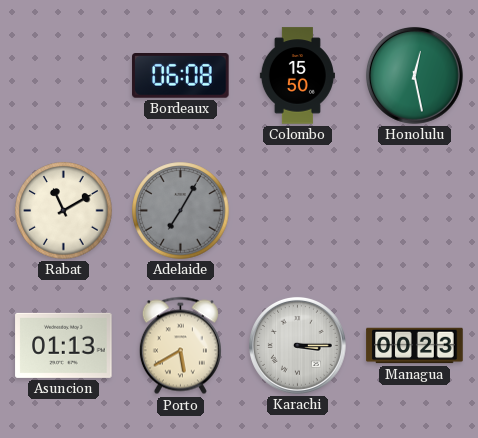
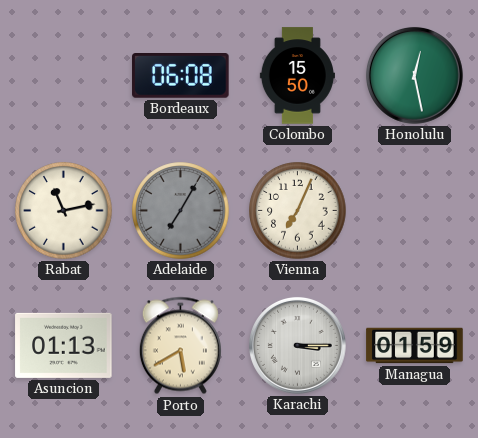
Rabat: 11:10 -> 11:13
Vienna: none -> 7:04
Managua: 00:23 -> 01:59
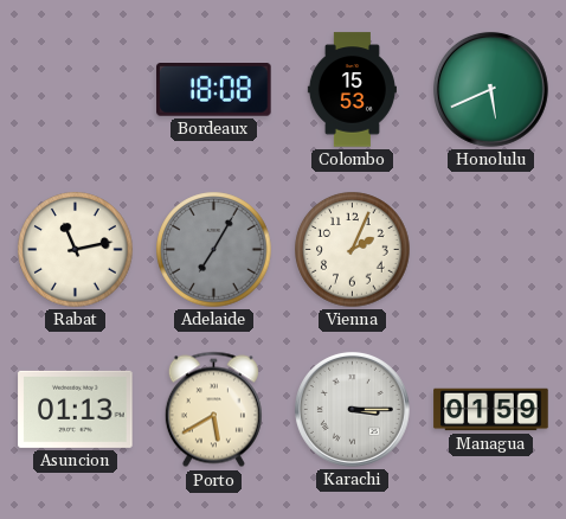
Bordeaux: 06:08 -> 18:08
Colombo: 15:50 -> 15:53
Honolulu: 12:28 -> 5:41
Vienna: 7:04 -> 2:04
